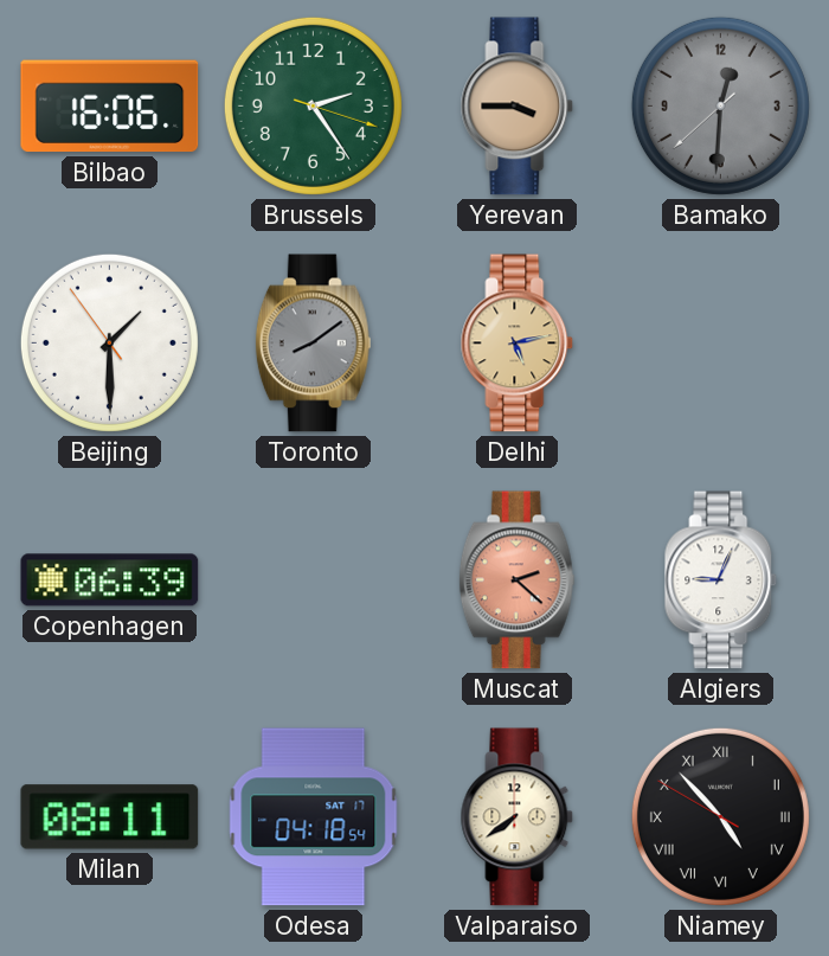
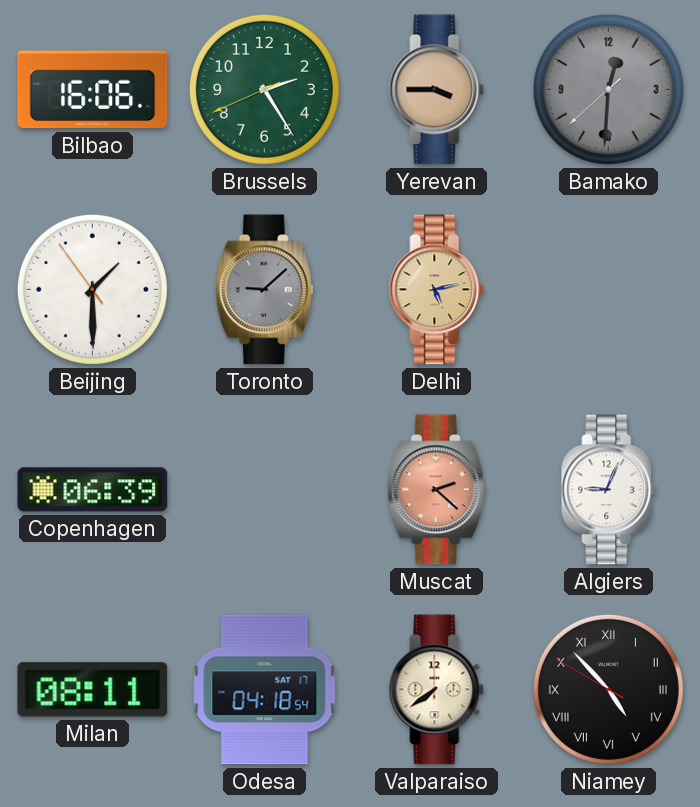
Brussels: 2:24:18 -> 2:24:41
Toronto: 8:09 -> 9:08
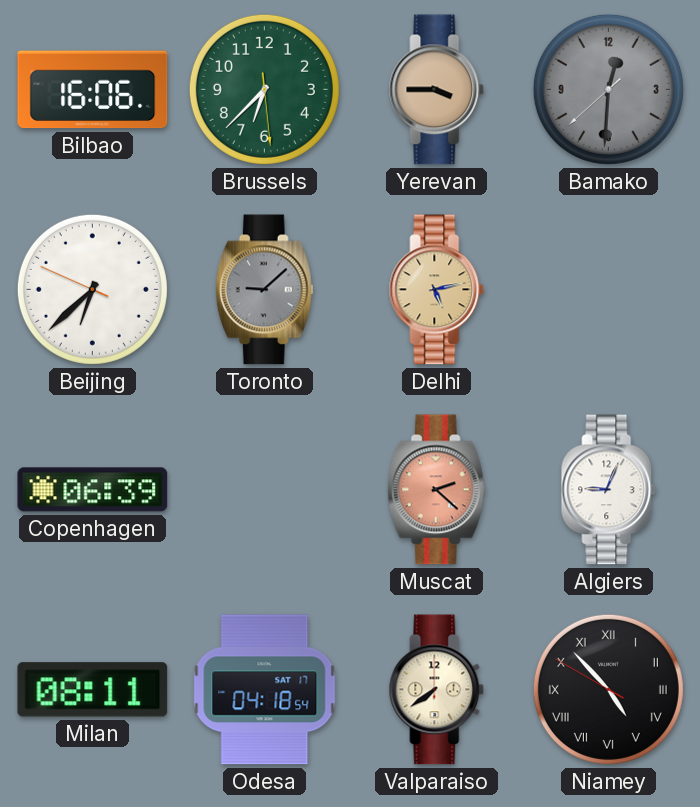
Brussels: 2:24 -> 6:37
Beijing: 1:29 -> 6:37
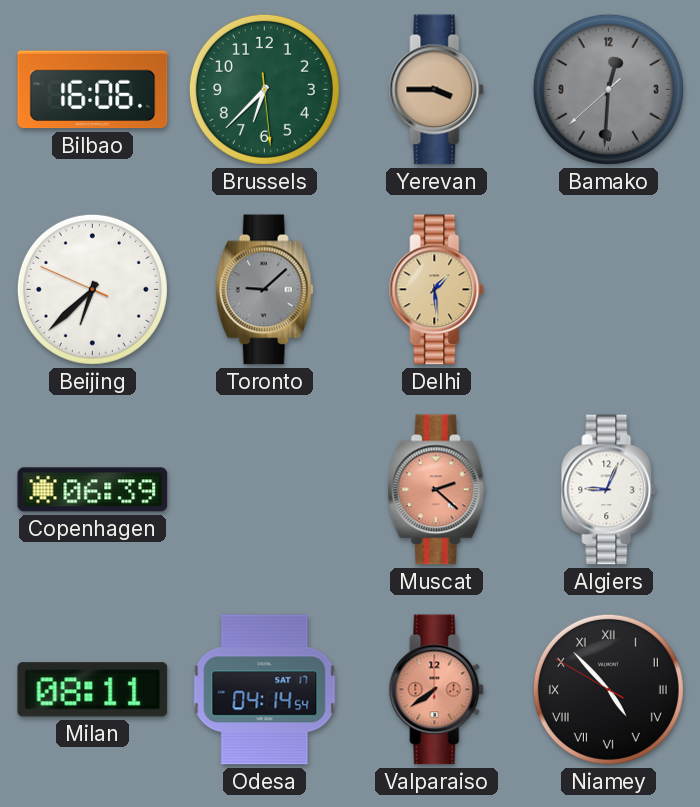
Delhi: 5:13 -> 1:29
Odesa: 04:18 -> 04:14
Valparaiso dial: cream -> salmon
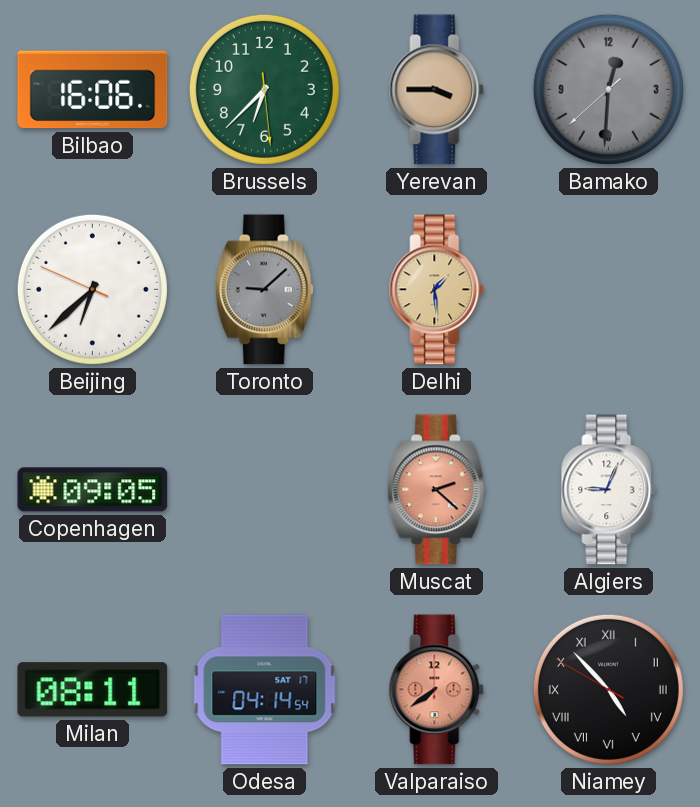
Copenhagen: 06:39 -> 09:05
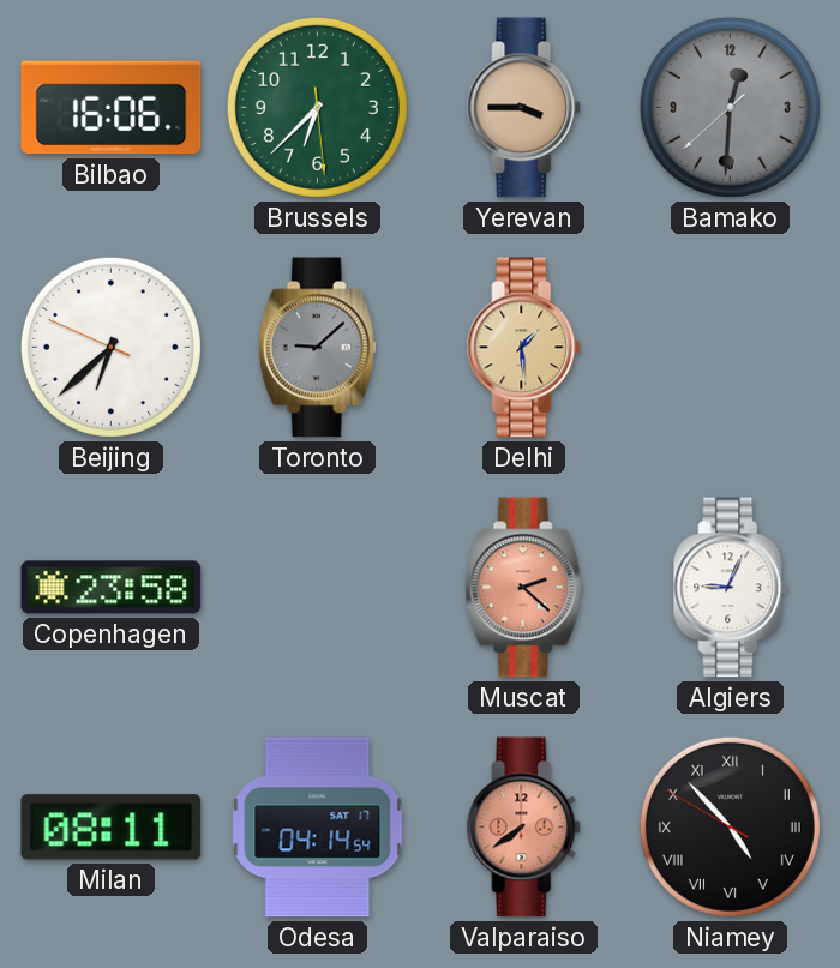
Copenhagen: 09:05 -> 23:58
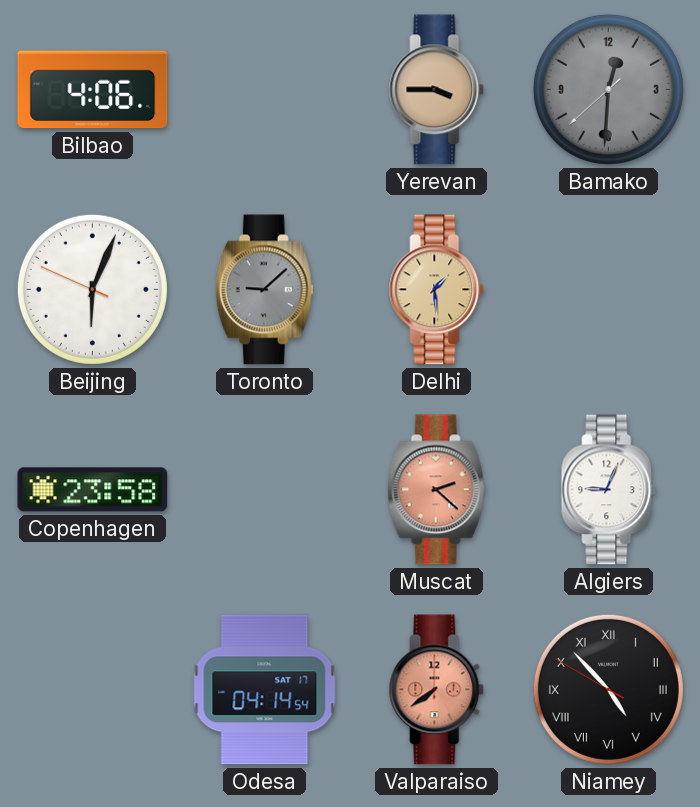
Bilbao: 16:06 -> 4:06
Brussels: 6:37 -> none
Beijing: 6:37 -> 6:03
Milan: 08:11 -> none
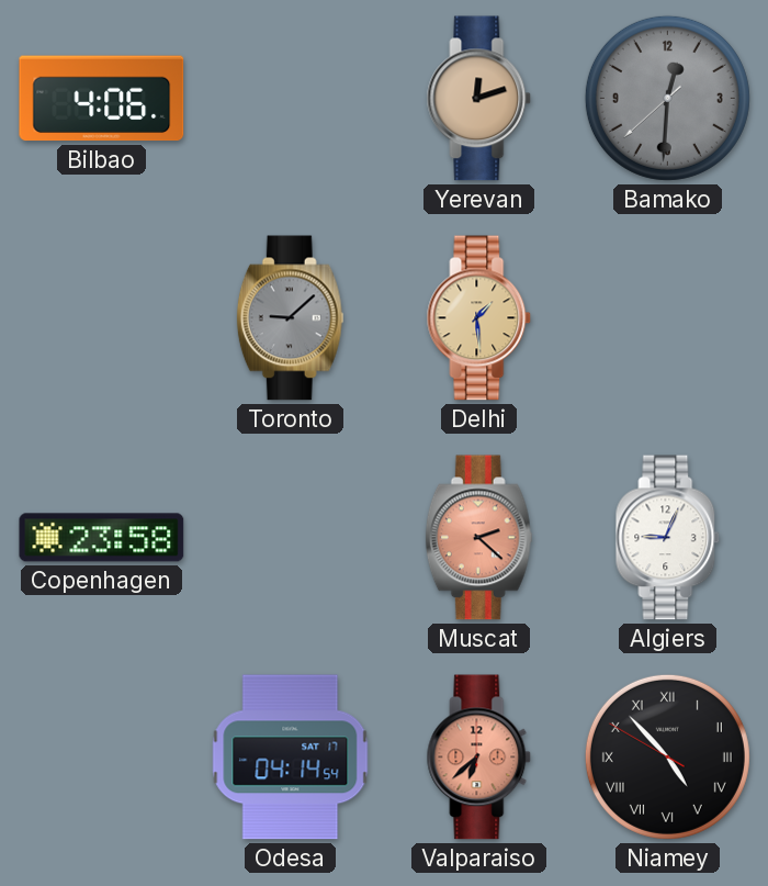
Yerevan: 3:45 -> 12:12
Beijing: 6:03 -> none
Valparaiso: 7:39 -> 6:38
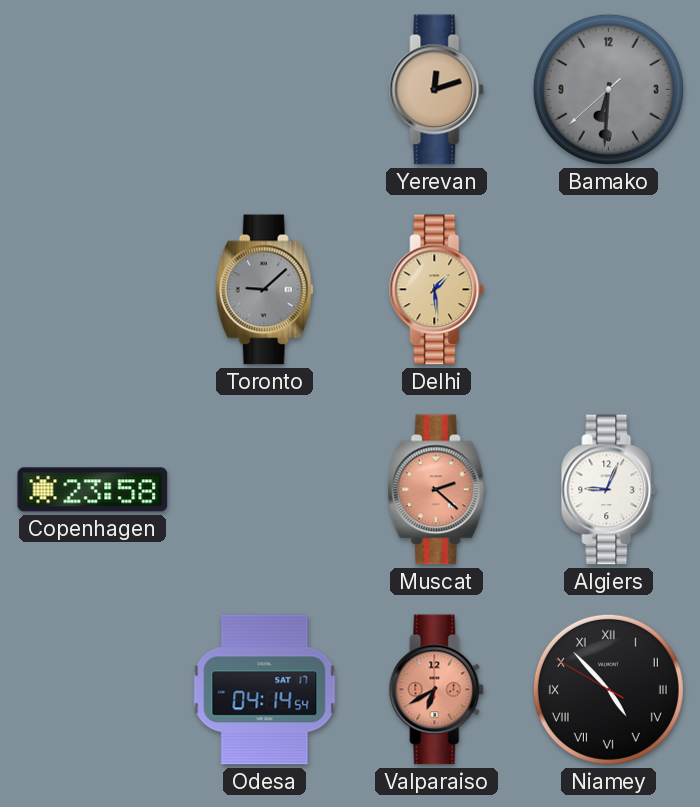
Bilbao: 4:06 -> none
Bamako: 12:30 -> 6:30
Valparaiso: 6:38 -> 6:40
